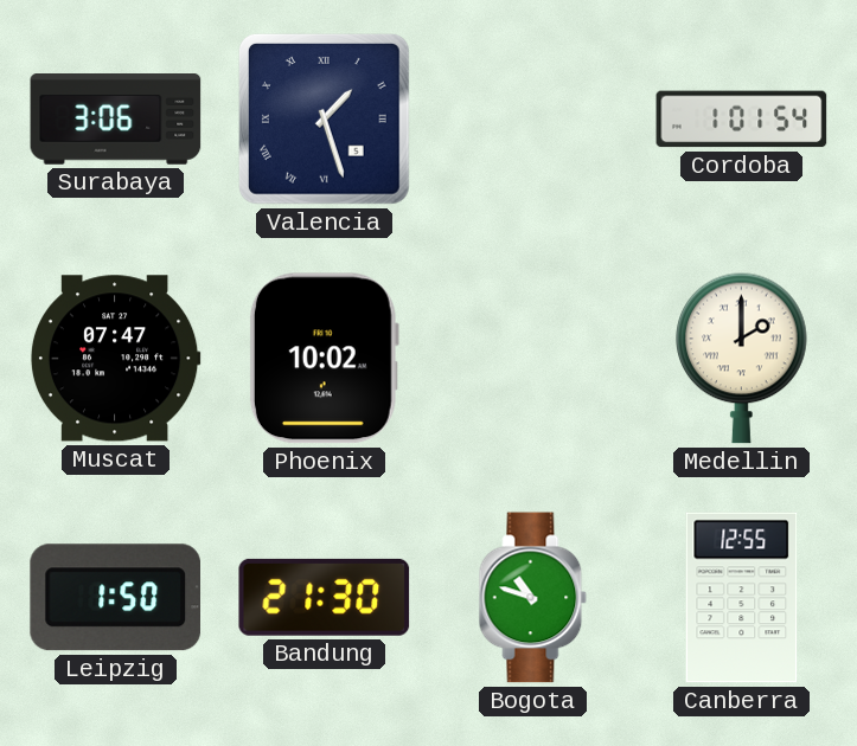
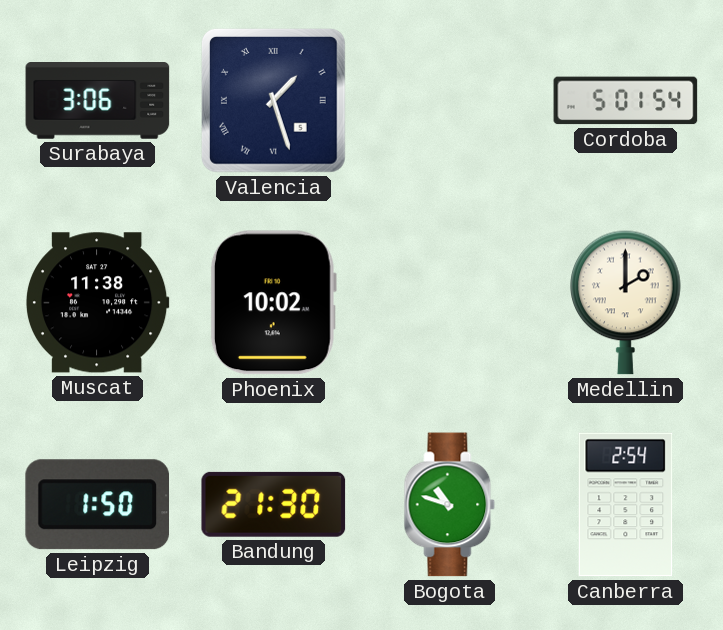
Cordoba: 1:01 -> 5:01
Muscat: 07:47 -> 11:38
Canberra: 12:55 -> 2:54
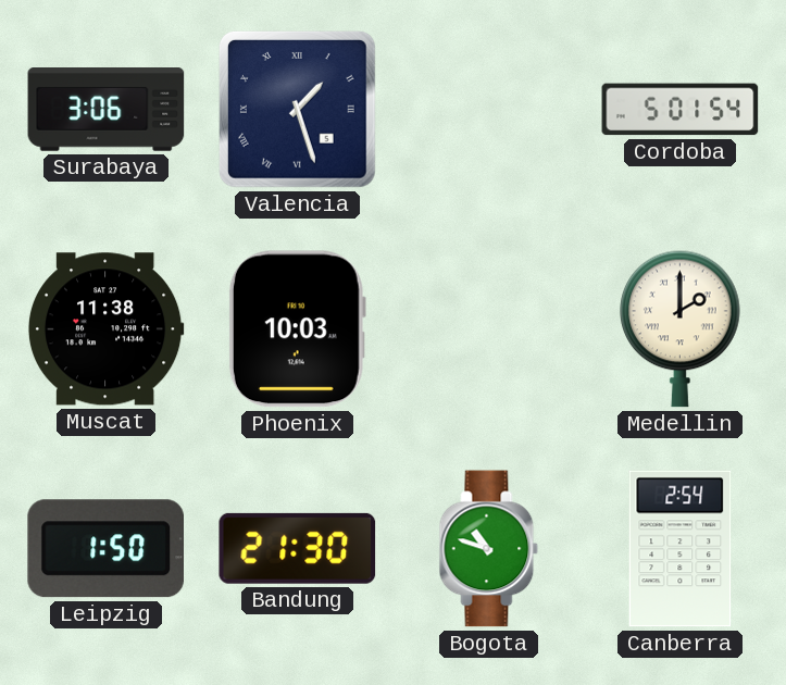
Phoenix: 10:02 -> 10:03
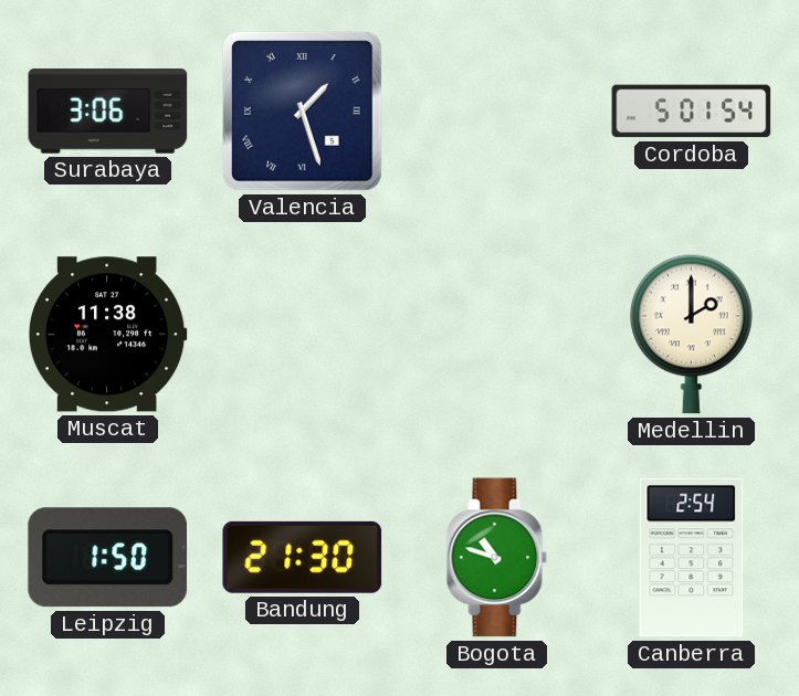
Phoenix: 10:03 -> none
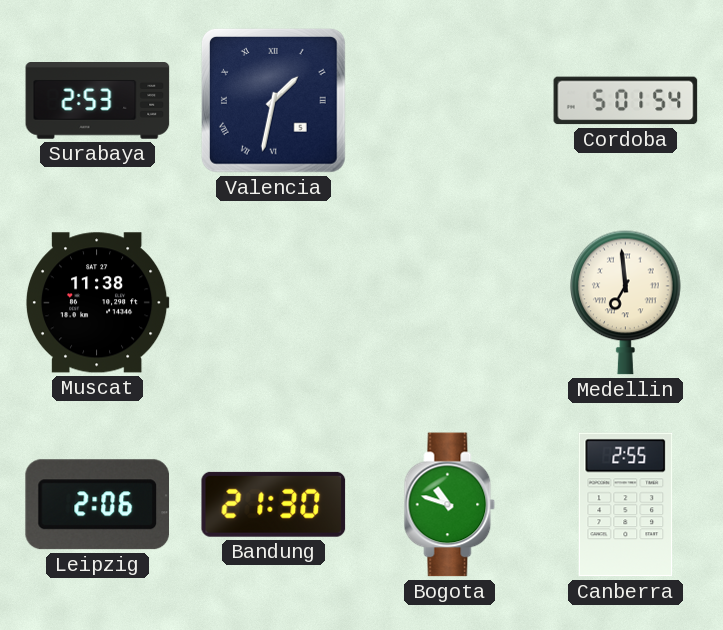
Surabaya: 3:06 -> 2:53
Valencia: 1:27 -> 1:32
Medellin: 2:00 -> 6:59
Leipzig: 1:50 -> 2:06
Canberra: 2:54 -> 2:55
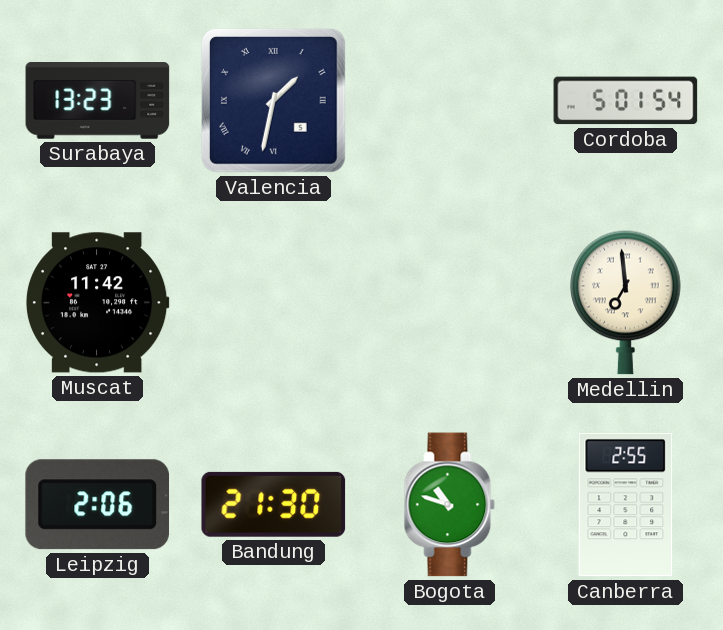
Surabaya: 2:53 -> 13:23
Muscat: 11:38 -> 11:42
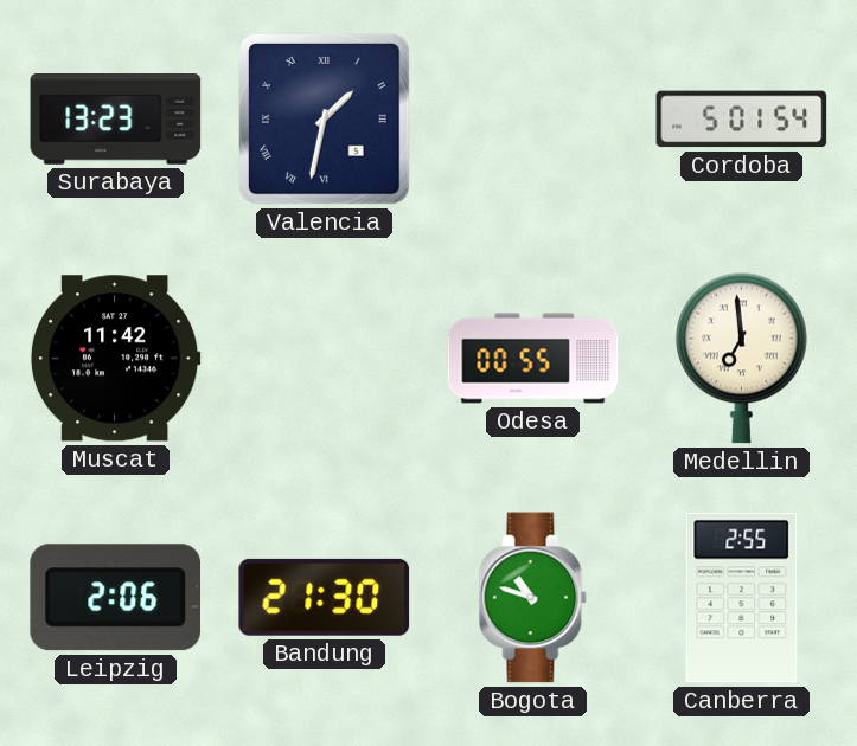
Odesa: none -> 00:55
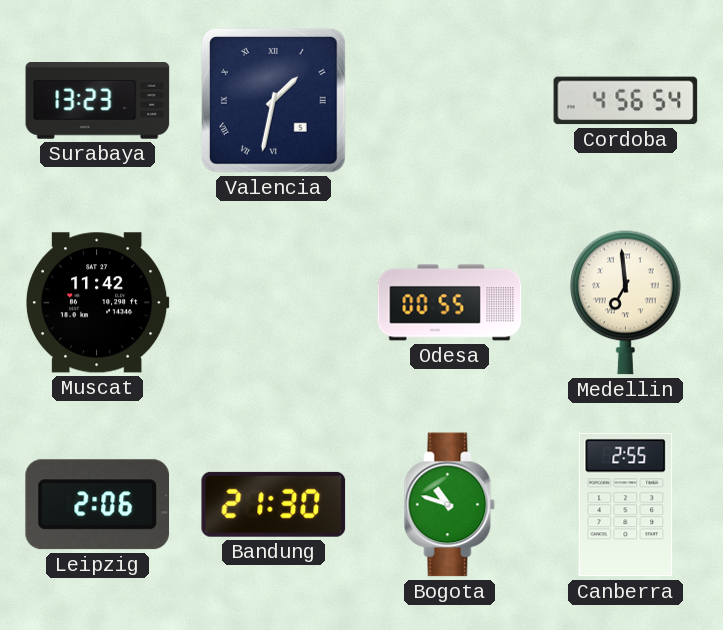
Cordoba: 5:01 -> 4:56
